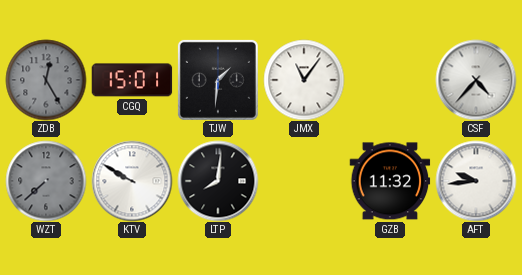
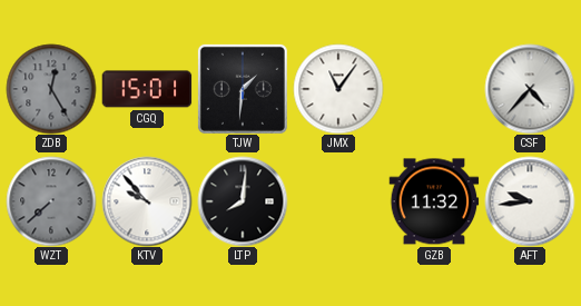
KTV: 9:50 -> 9:53
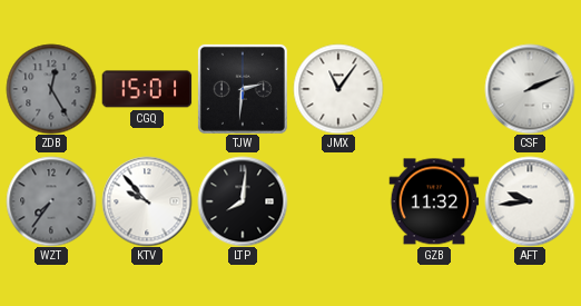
TJW: 1:31 -> 2:31
CSF: 4:37 -> 2:11
WZT: 7:38 -> 7:36
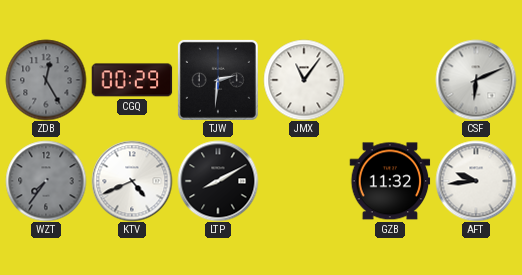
CGQ: 15:01 -> 00:29
CSF: 2:11 -> 6:11
KTV: 9:53 -> 4:41
LTP: 8:01 -> 8:10
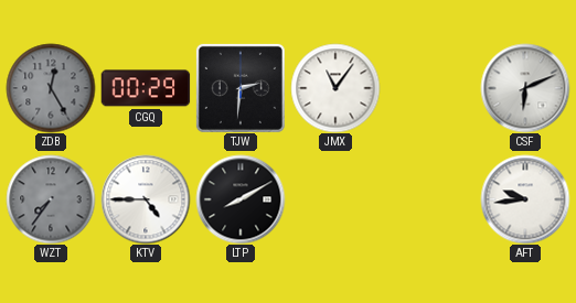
KTV: 4:41 -> 4:45
GZB: 11:32 -> none
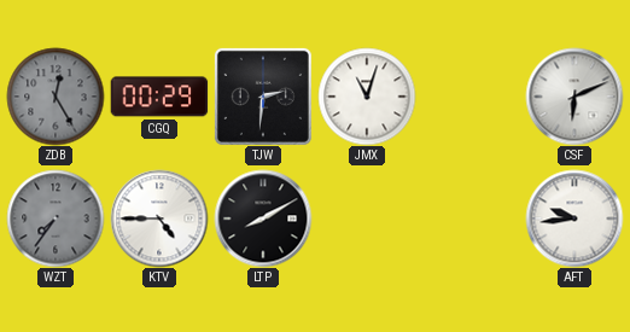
JMX: 11:06 -> 11:03
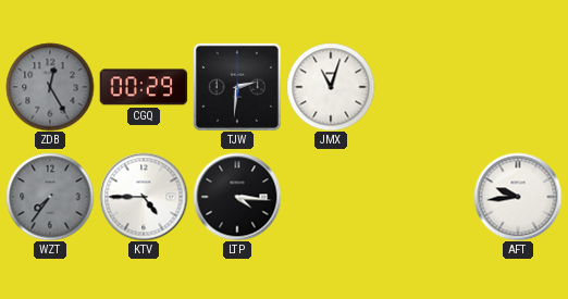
CSF: 6:11 -> none
LTP: 8:10 -> 4:16
